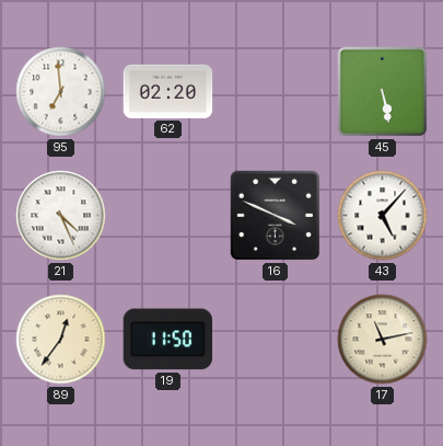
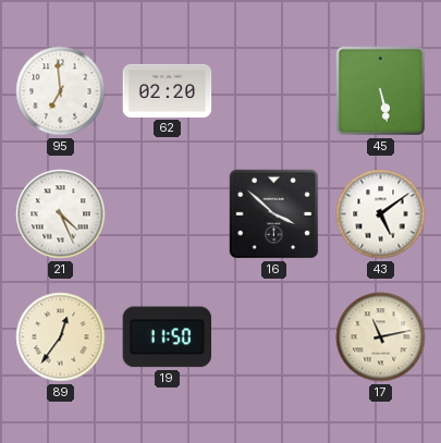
16: 3:49 -> 3:52
43: 5:07 -> 5:09
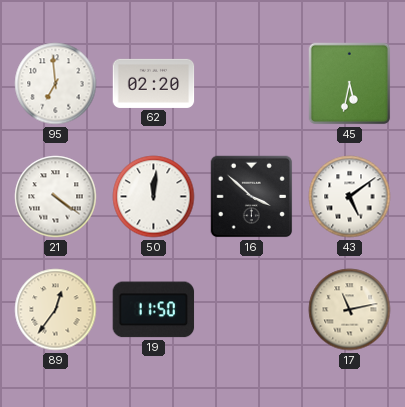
45: 5:28 -> 5:32
21: 4:26 -> 4:21
50: none -> 12:01
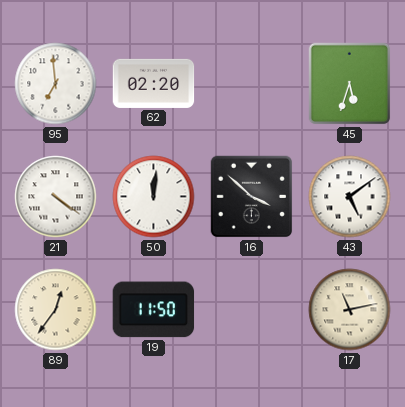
45: 5:32 -> 5:33
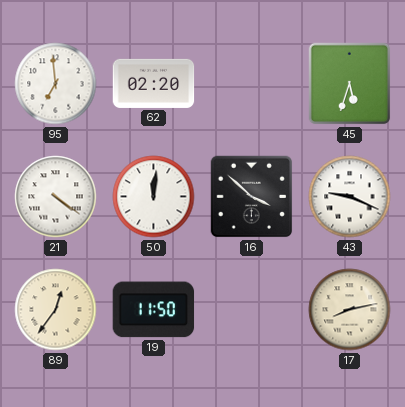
43: 5:09 -> 9:19
17: 11:13 -> 8:13
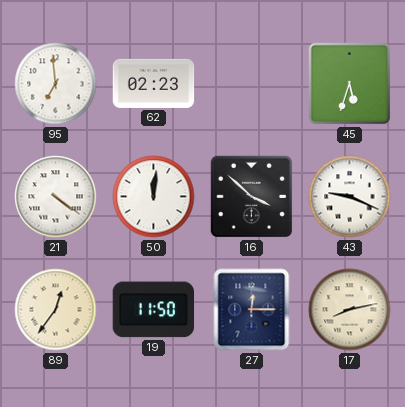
62: 02:20 -> 02:23
27: none -> 12:15
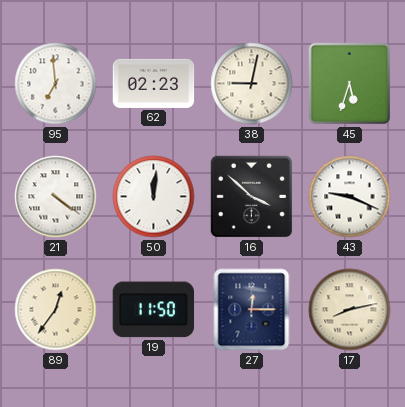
38: none -> 9:02
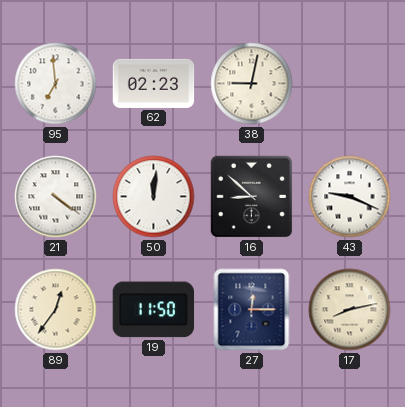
45: 5:33 -> none
16: 3:52 -> 8:52
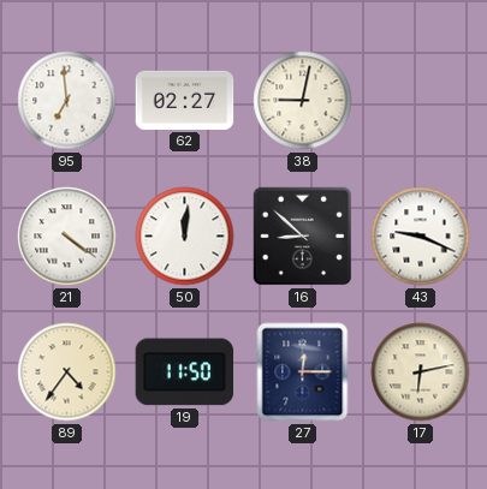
62: 02:23 -> 02:27
89: 12:36 -> 4:36
17: 8:13 -> 6:13
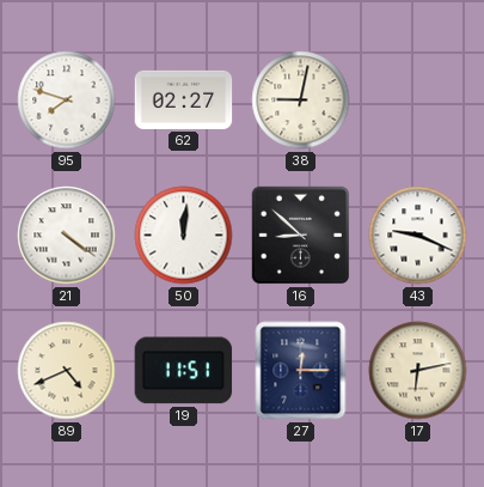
95: 6:59 -> 7:48
89: 4:36 -> 4:41
19: 11:50 -> 11:51
